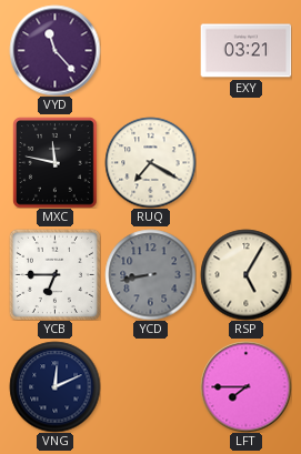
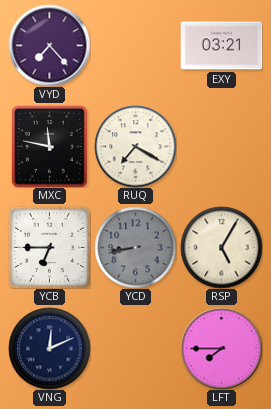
VYD: 11:23 -> 7:23
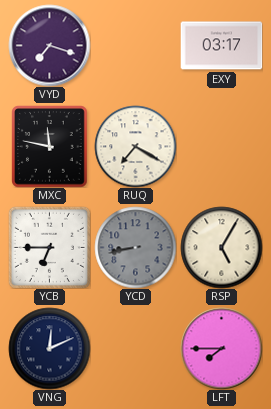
VYD: 7:23 -> 7:18
EXY: 03:21 -> 03:17
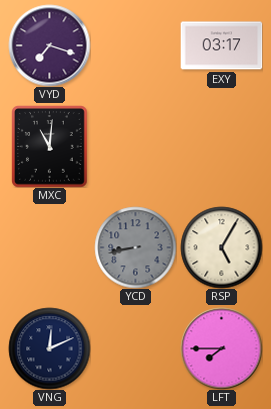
MXC: 11:47 -> 11:01
RUQ: 7:20 -> none
YCB: 6:45 -> none
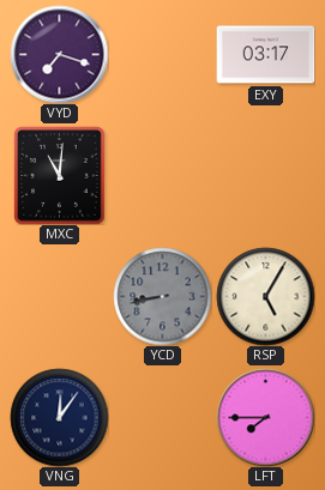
VNG: 12:11 -> 12:06
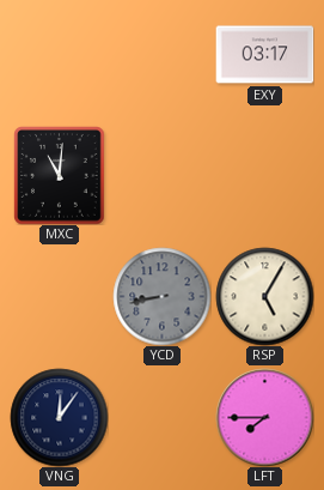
VYD: 7:18 -> none
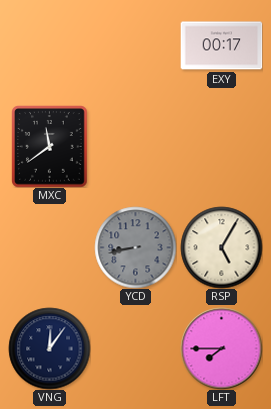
EXY: 03:17 -> 00:17
MXC: 11:01 -> 11:39
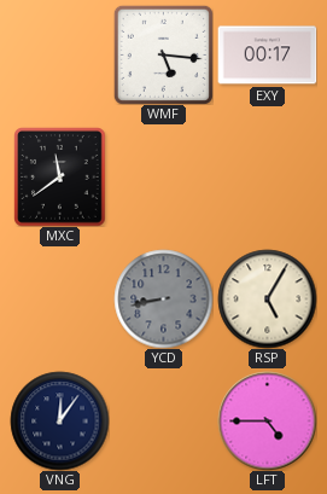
WMF: none -> 5:16
LFT: 7:45 -> 4:45
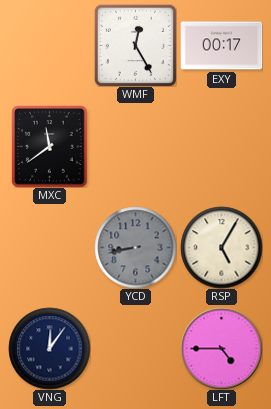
WMF: 5:16 -> 12:25
